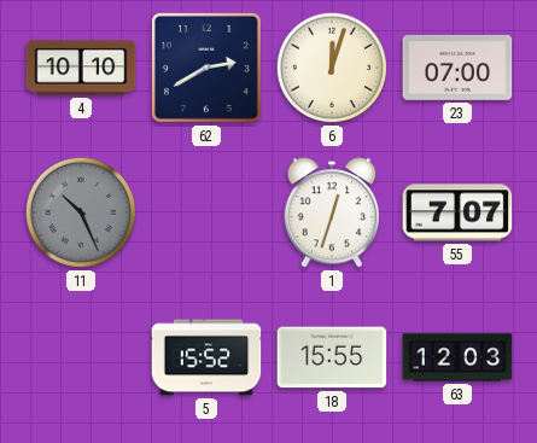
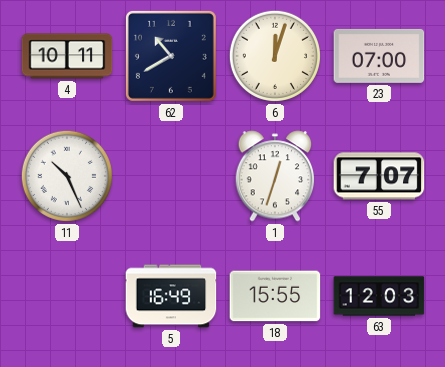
4: 10:10 -> 10:11
62: 2:40 -> 10:40
11 dial: grey -> white
5: 15:52 -> 16:49
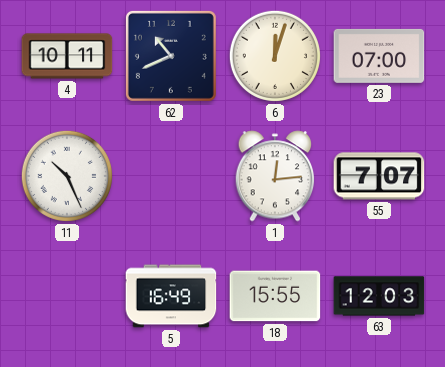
62: 10:40 -> 10:41
1: 12:33 -> 12:14
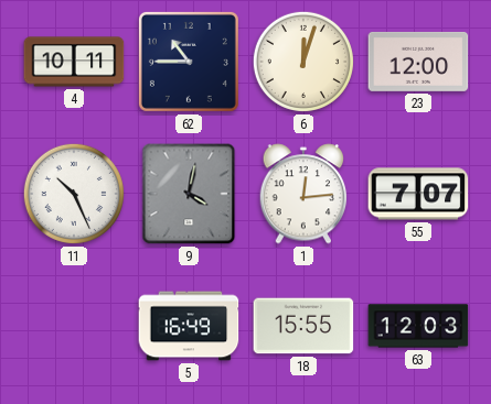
62: 10:41 -> 10:45
23: 07:00 -> 12:00
9: none -> 4:02
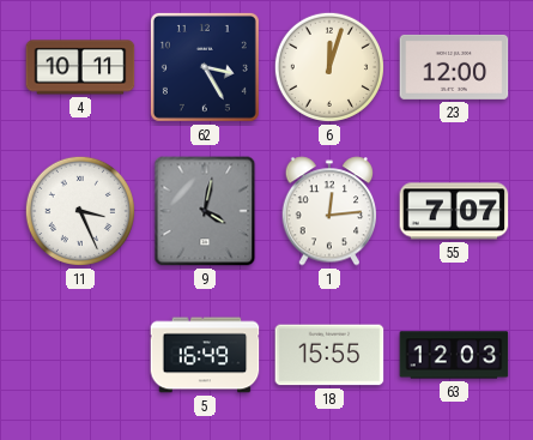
62: 10:45 -> 3:25
11: 10:26 -> 3:26
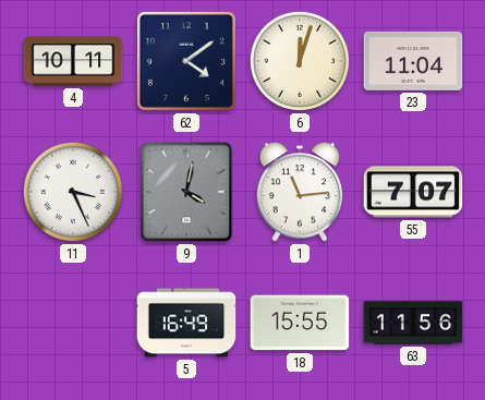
62: 3:25 -> 4:09
23: 12:00 -> 11:04
1: 12:14 -> 11:14
63: 12:03 -> 11:56
